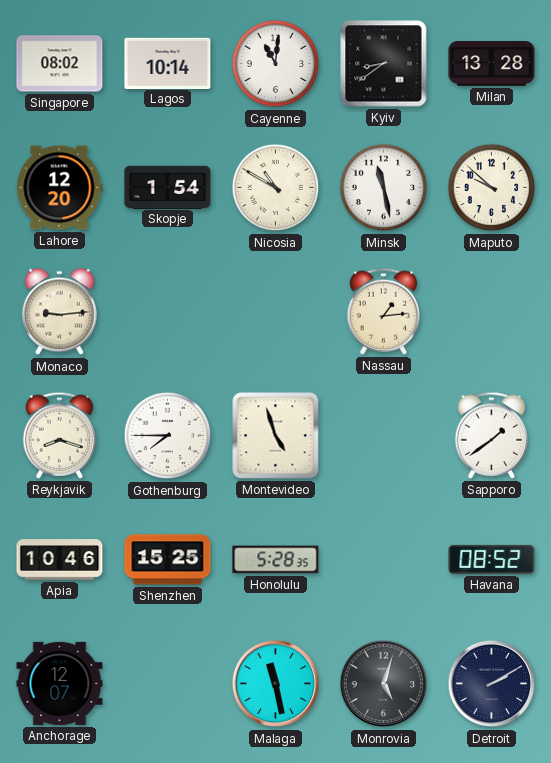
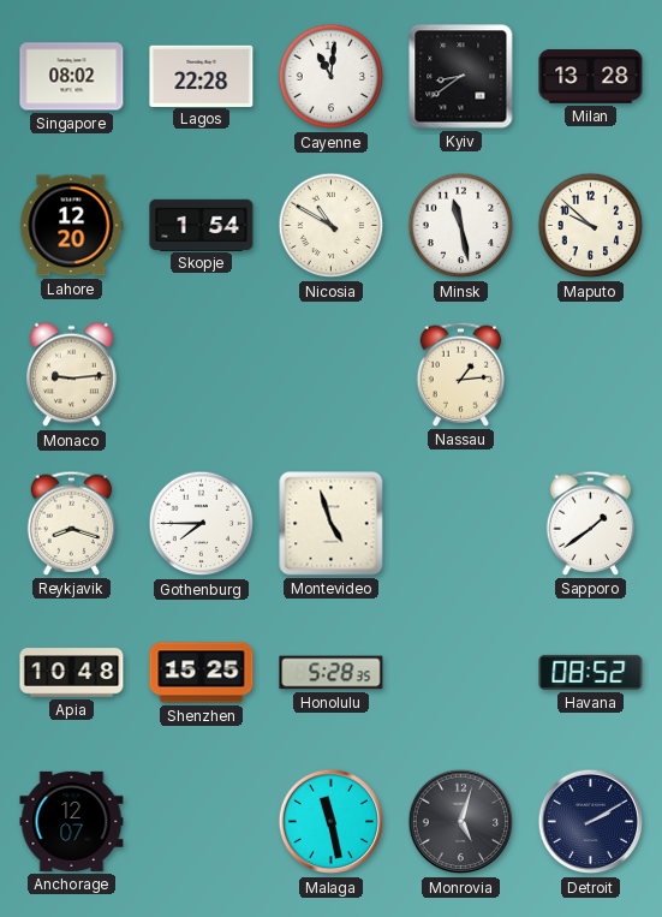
Lagos: 10:14 -> 22:28
Apia: 10:46 -> 10:48
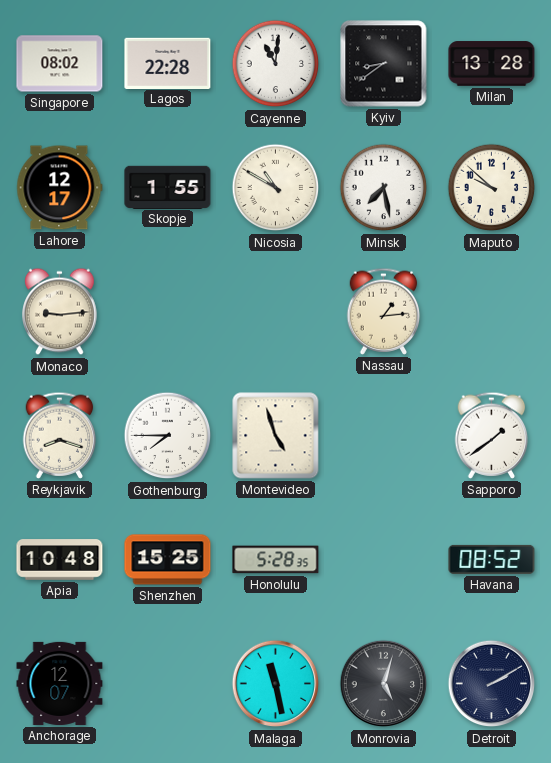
Lahore: 12:20 -> 12:17
Skopje: 1:54 -> 1:55
Minsk: 11:28 -> 7:28
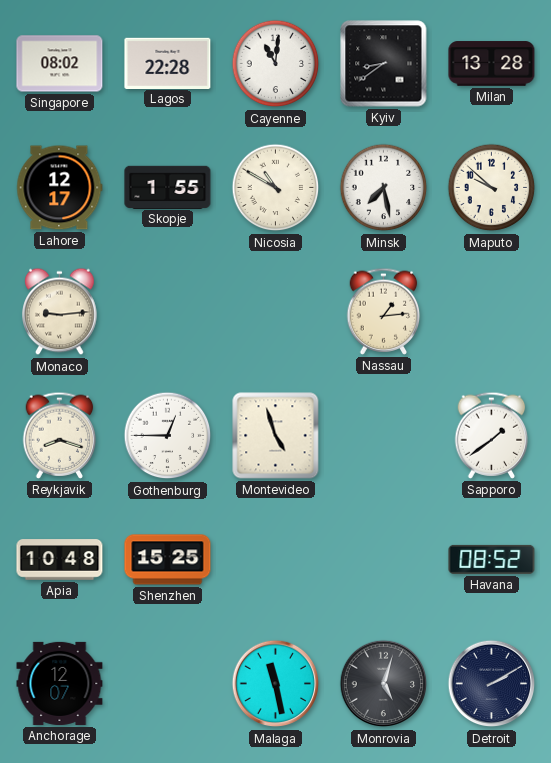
Gothenburg: 7:45 -> 12:45
Honolulu: 5:28 -> none
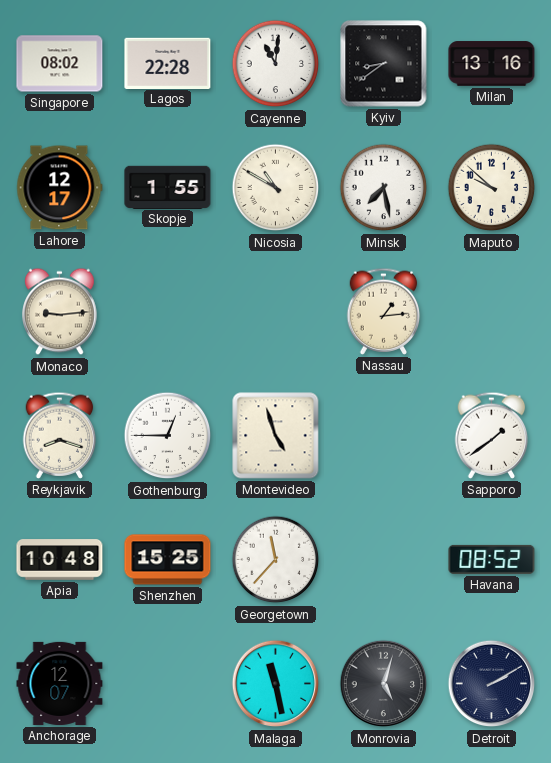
Milan: 13:28 -> 13:16
Georgetown: none -> 11:37
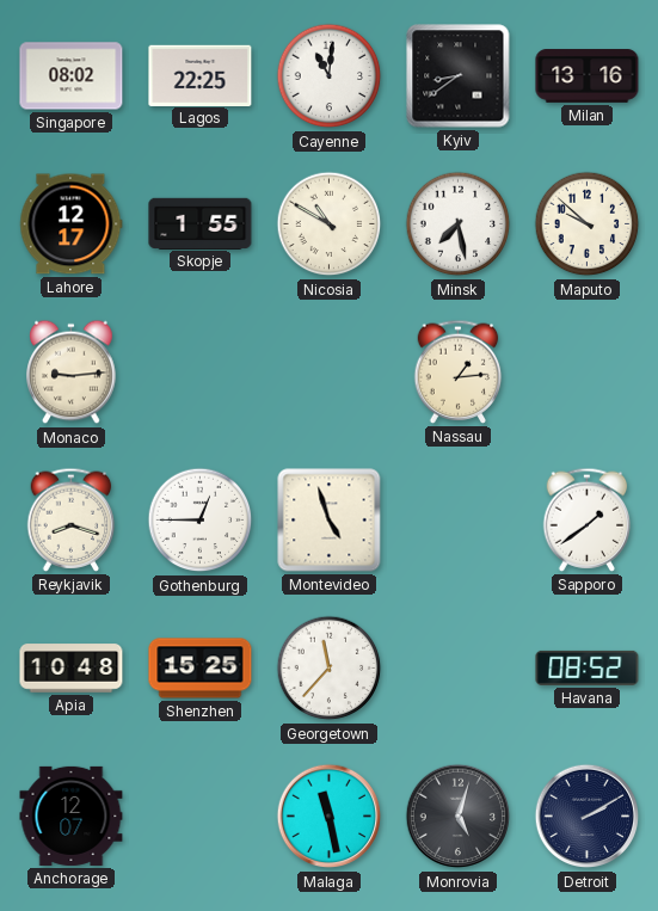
Lagos: 22:28 -> 22:25
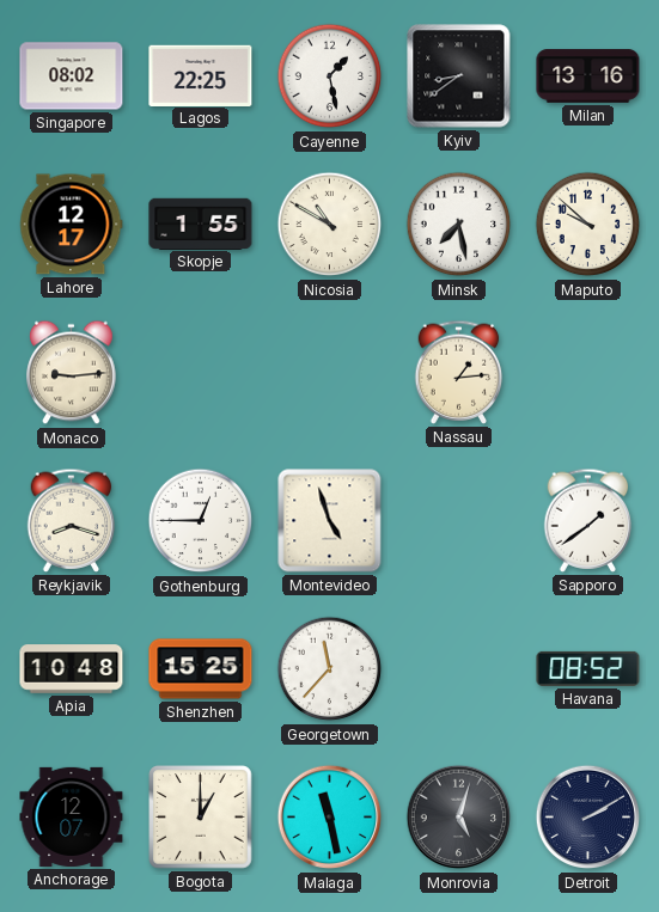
Cayenne: 11:01 -> 1:28
Bogota: none -> 1:00
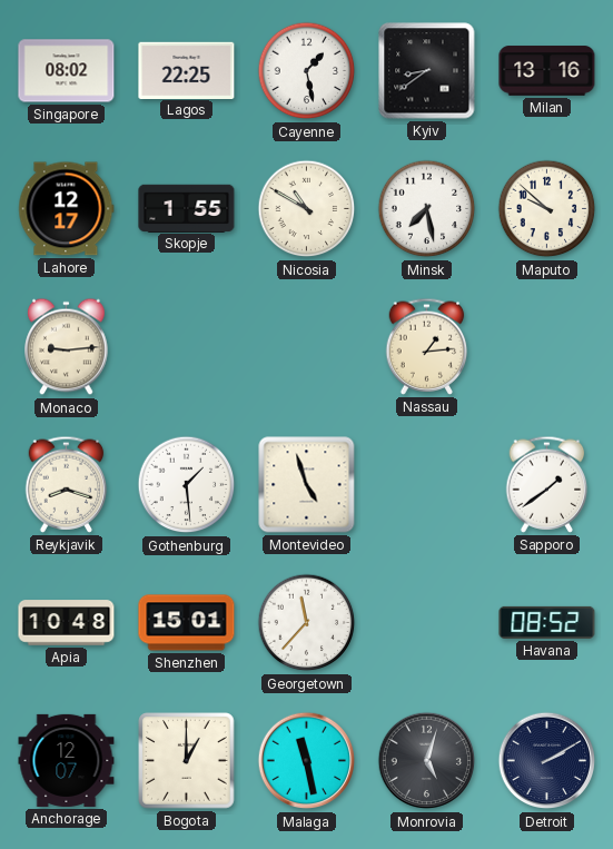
Gothenburg: 12:45 -> 1:29
Shenzhen: 15:25 -> 15:01
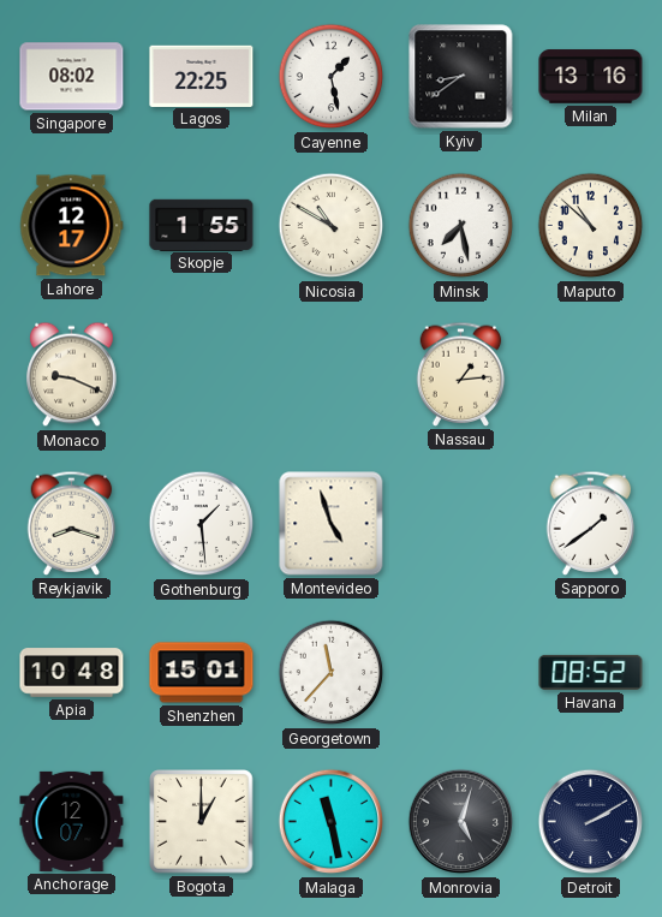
Maputo: 9:52 -> 10:52
Monaco: 9:14 -> 9:19
